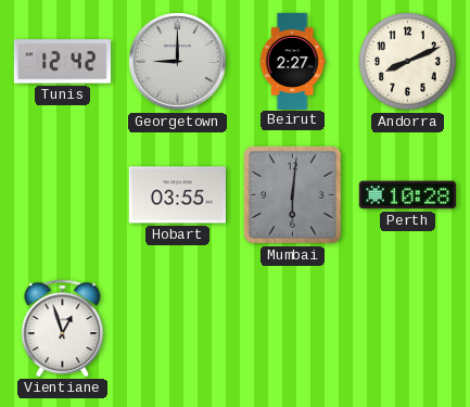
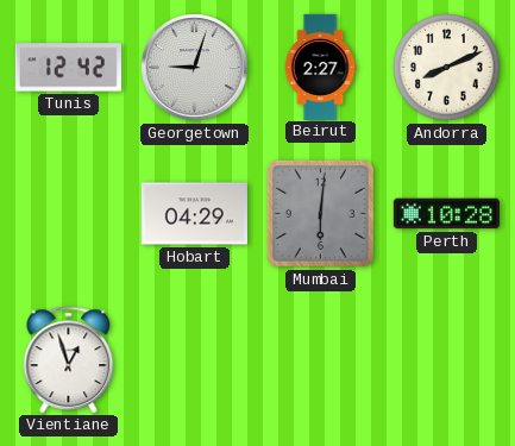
Georgetown: 9:00 -> 9:03
Hobart: 03:55 -> 04:29
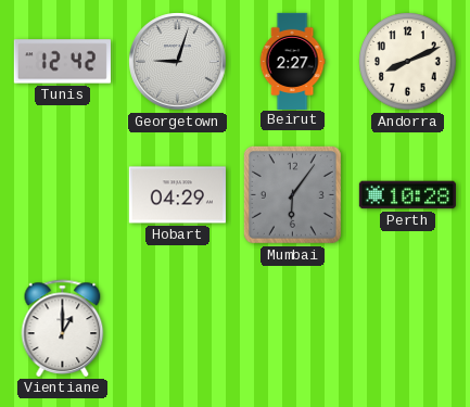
Mumbai: 6:01 -> 6:06
Vientiane: 12:57 -> 1:00
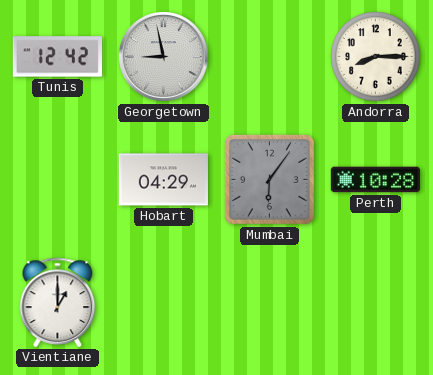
Georgetown: 9:03 -> 8:58
Beirut: 2:27 -> none
Andorra: 8:11 -> 8:15
